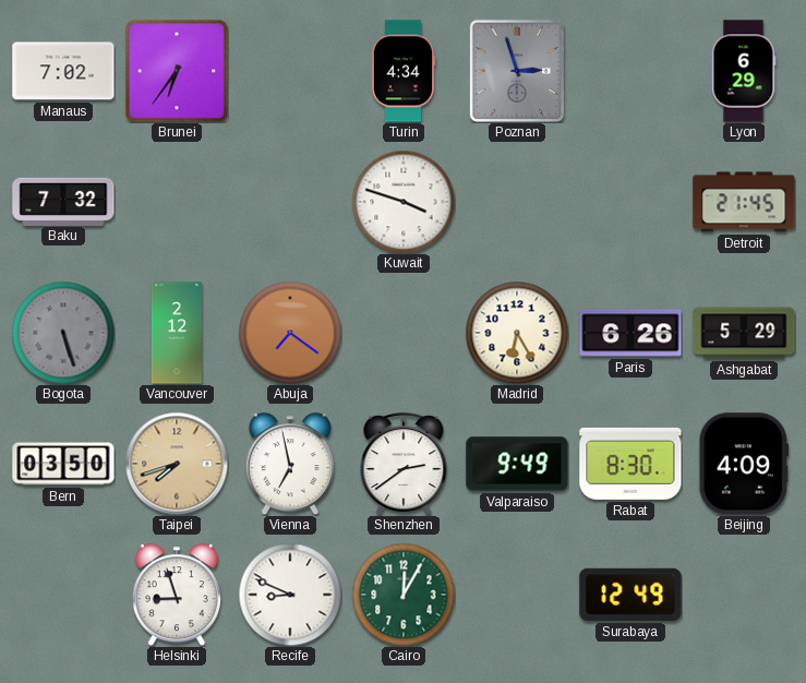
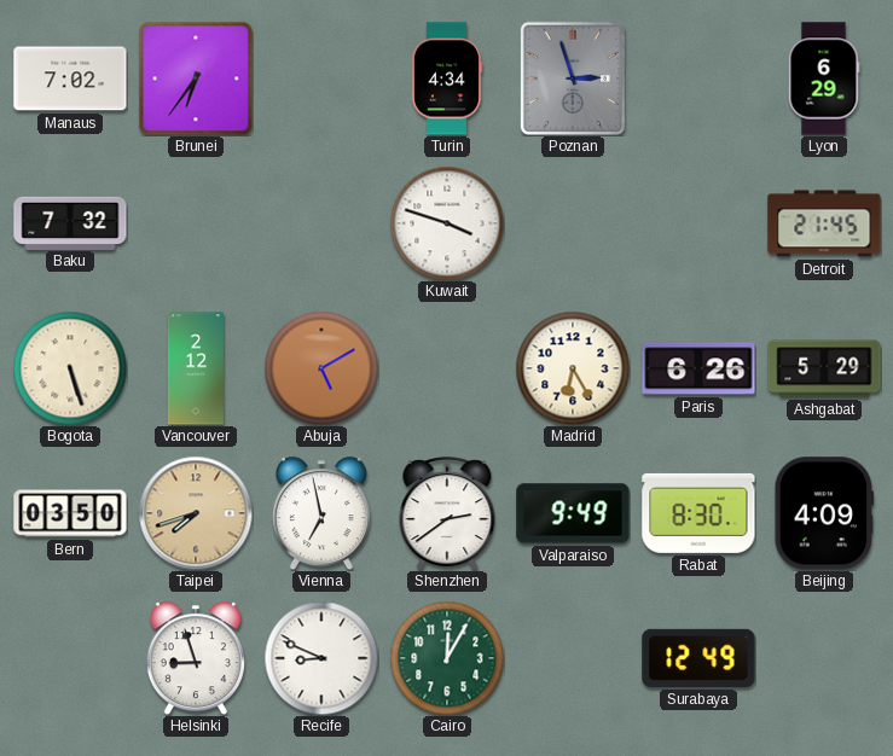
Bogota dial: grey -> cream
Abuja: 7:21 -> 5:10
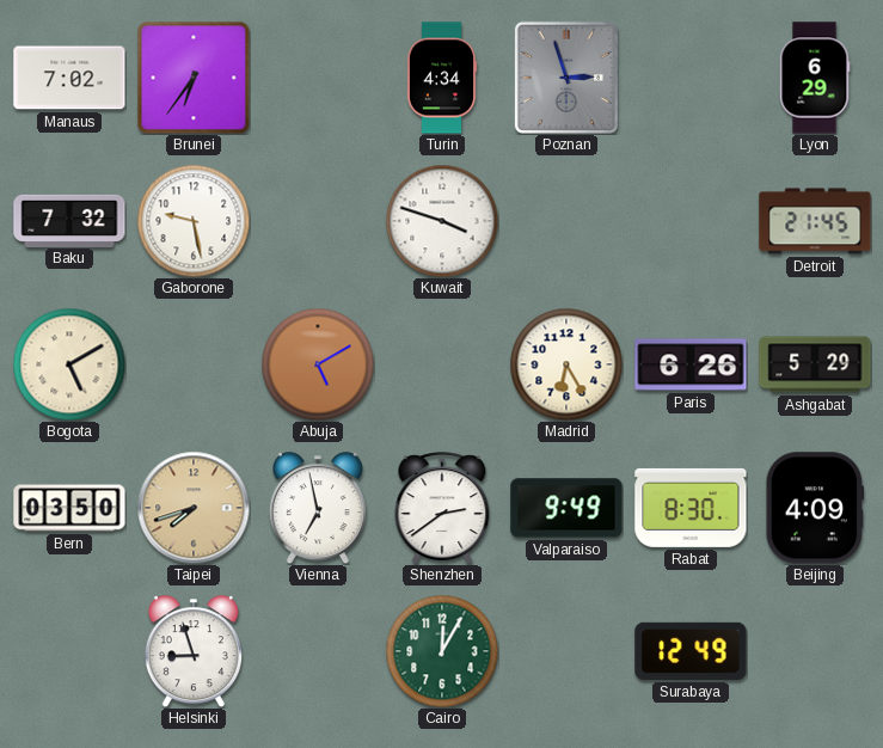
Gaborone: none -> 9:28
Bogota: 5:27 -> 5:10
Vancouver: 2:12 -> none
Recife: 8:49 -> none
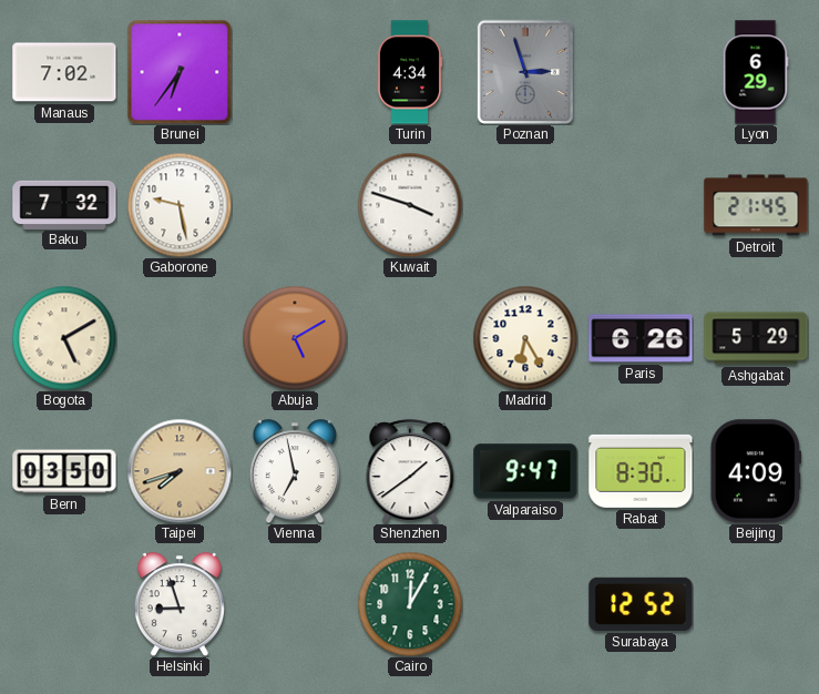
Shenzhen: 2:39 -> 1:39
Valparaiso: 9:49 -> 9:47
Surabaya: 12:49 -> 12:52
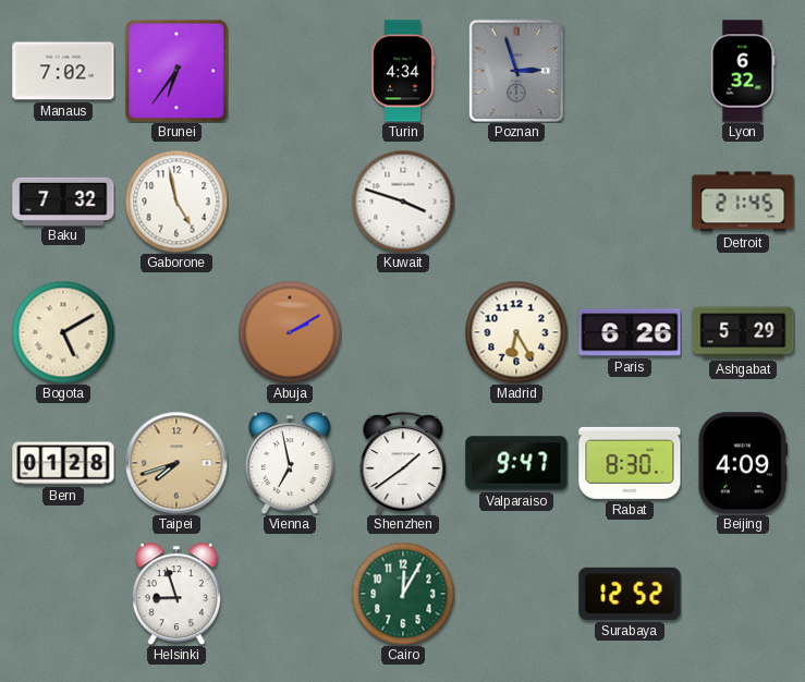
Lyon: 6:29 -> 6:32
Gaborone: 9:28 -> 4:58
Abuja: 5:10 -> 2:10
Bern: 03:50 -> 01:28
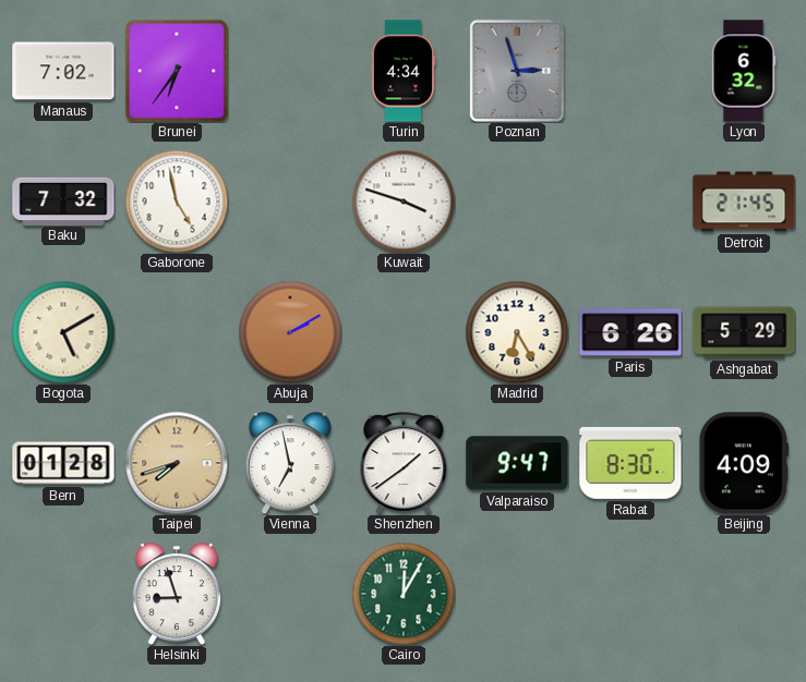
Surabaya: 12:52 -> none
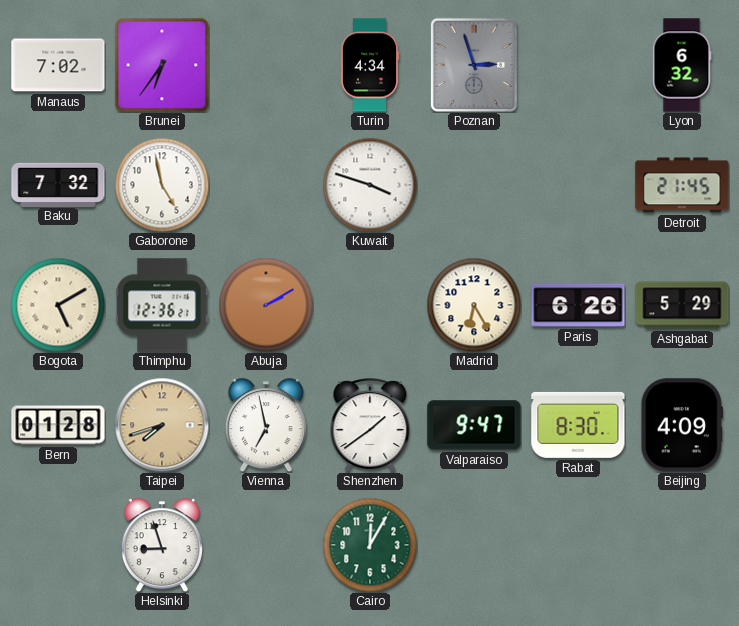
Thimphu: none -> 12:36
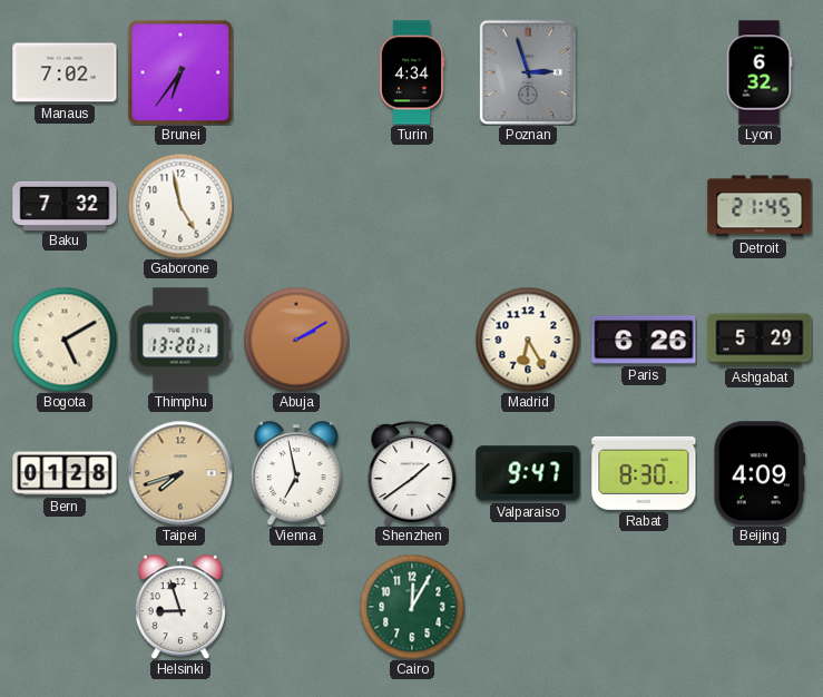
Kuwait: 3:48 -> none
Thimphu: 12:36 -> 13:20
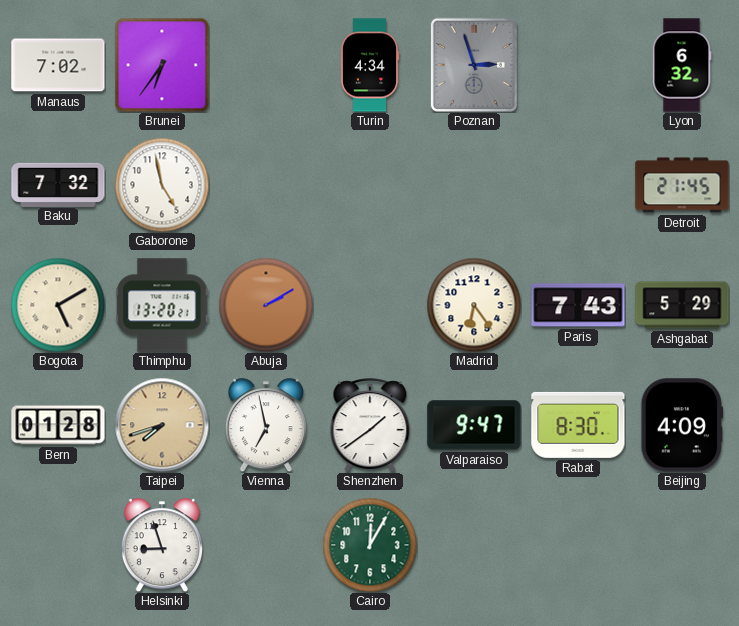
Madrid: 6:25 -> 6:24
Paris: 6:26 -> 7:43
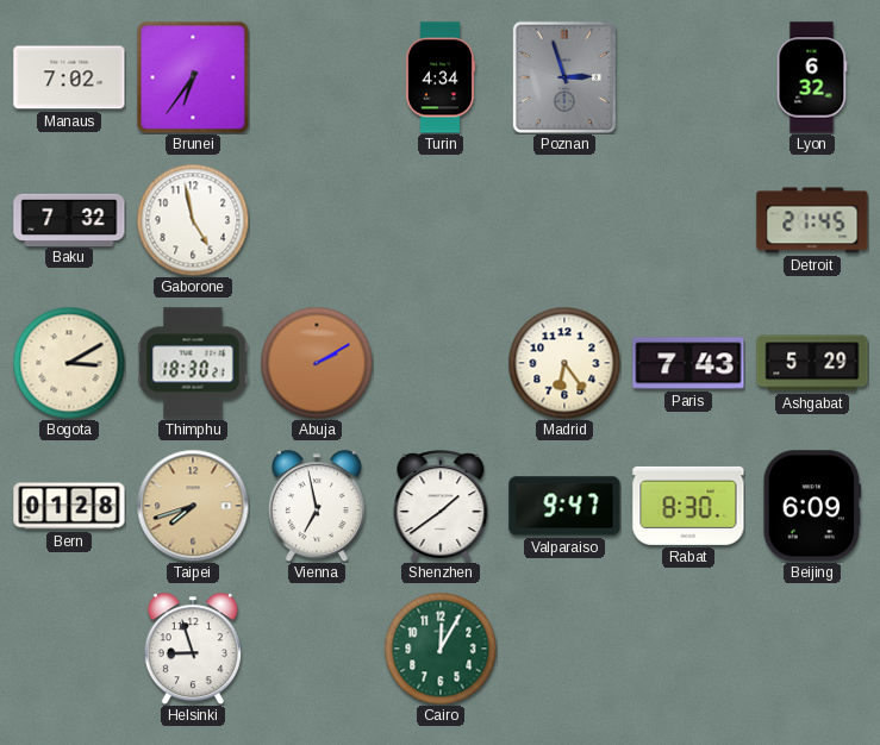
Bogota: 5:10 -> 3:10
Thimphu: 13:20 -> 18:30
Beijing: 4:09 -> 6:09
